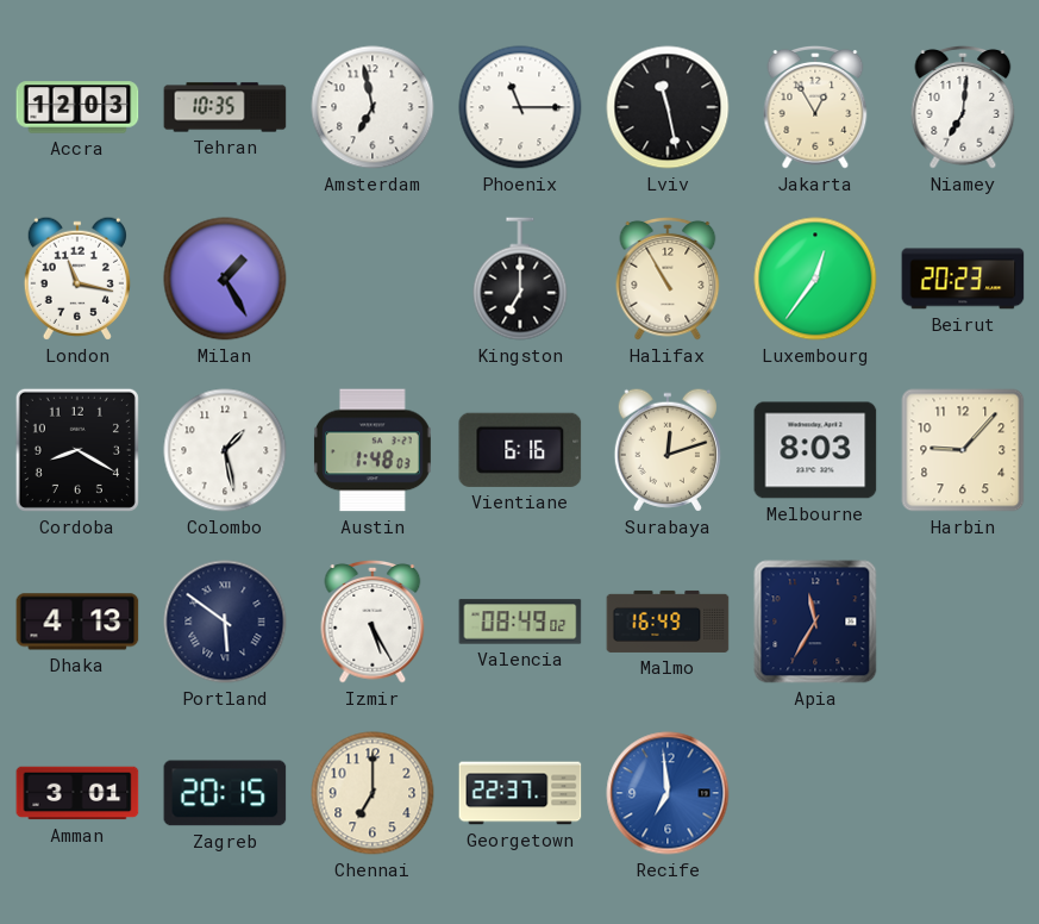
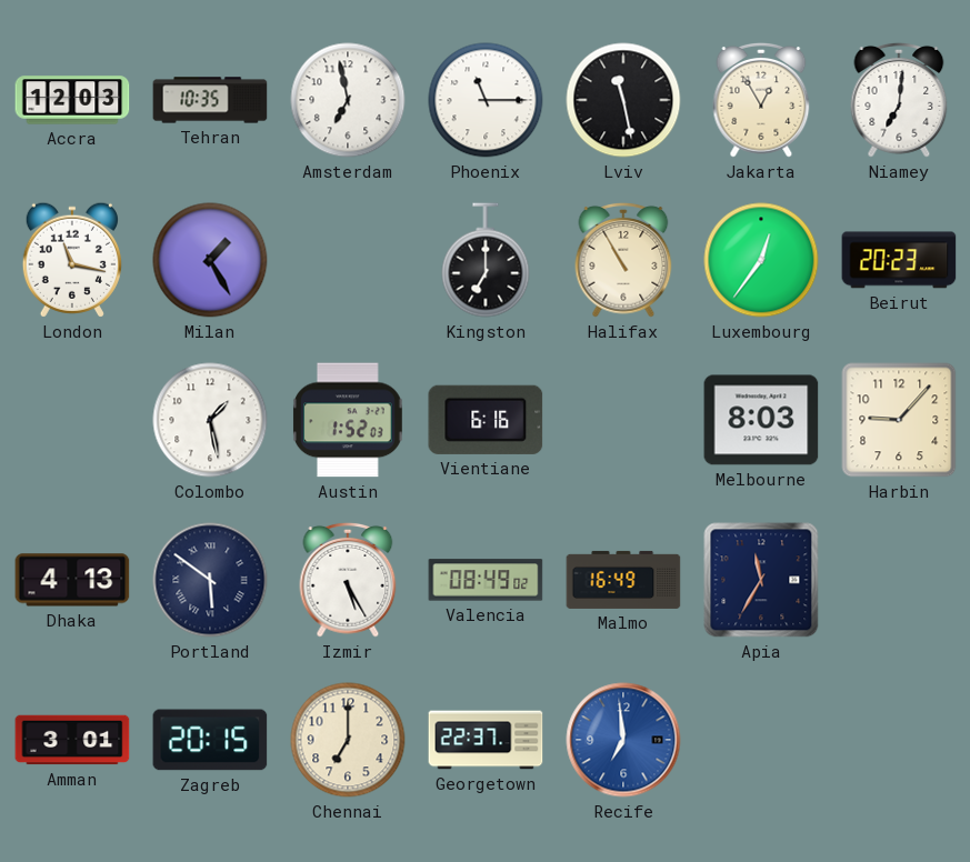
Cordoba: 8:20 -> none
Austin: 1:48 -> 1:52
Surabaya: 12:12 -> none
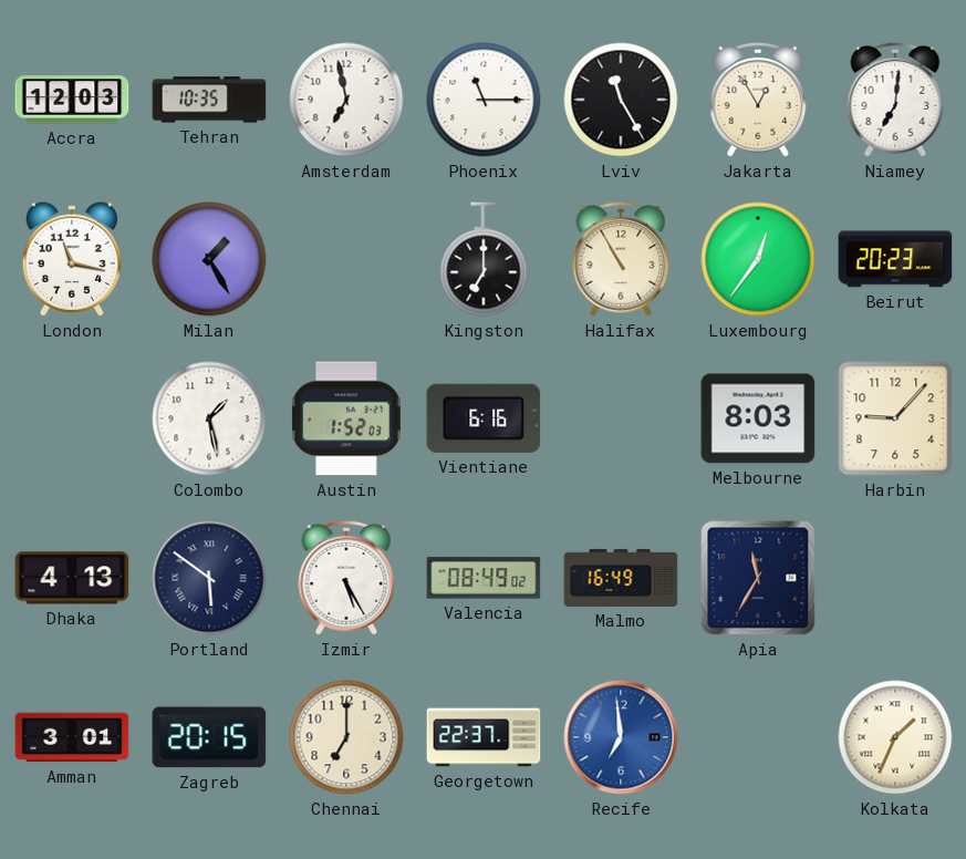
Lviv: 11:28 -> 11:25
Kolkata: none -> 1:34
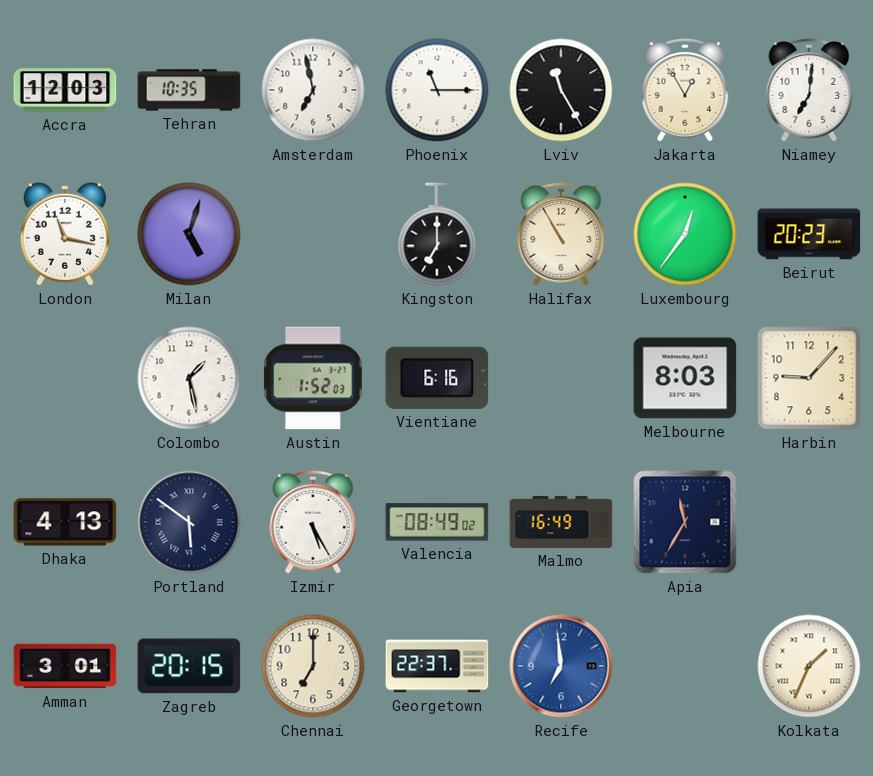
Milan: 1:25 -> 5:03
